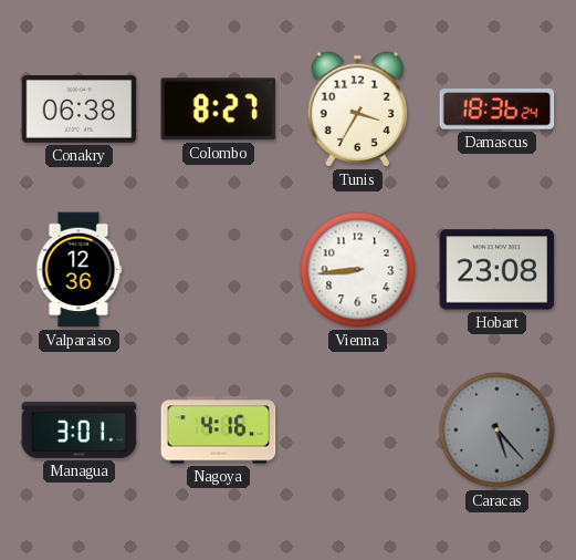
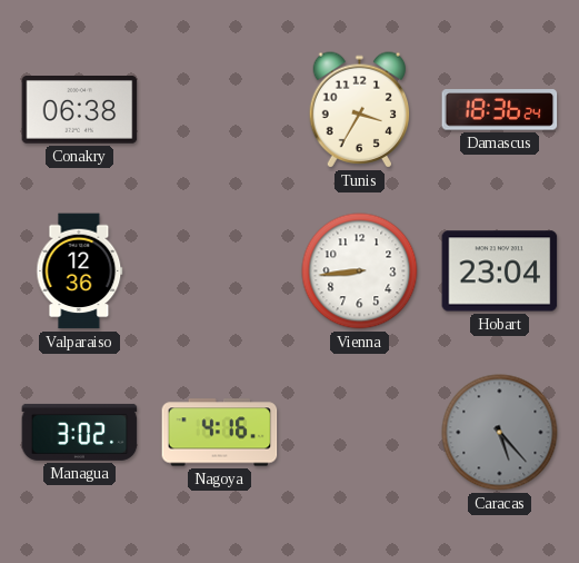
Colombo: 8:27 -> none
Hobart: 23:08 -> 23:04
Managua: 3:01 -> 3:02
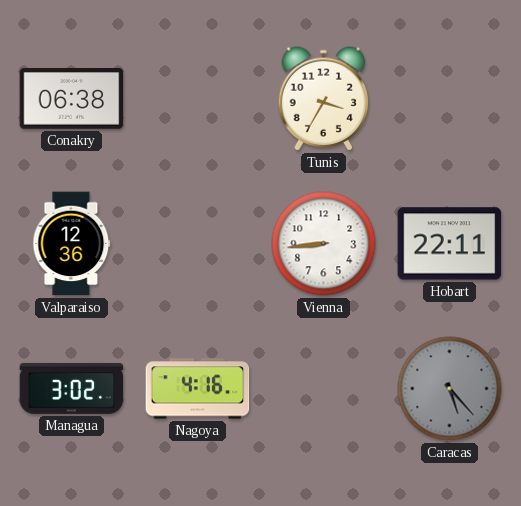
Damascus: 18:36 -> none
Hobart: 23:04 -> 22:11
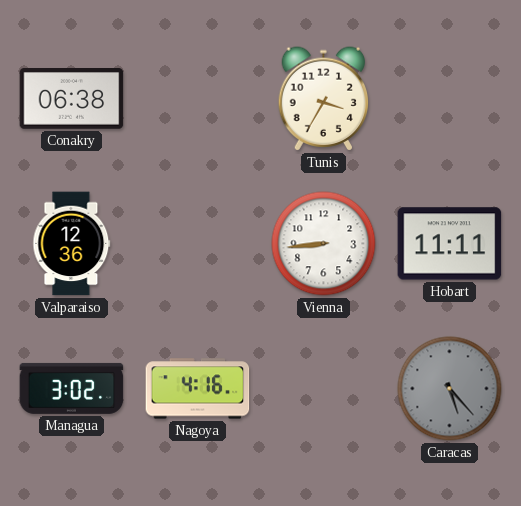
Hobart: 22:11 -> 11:11
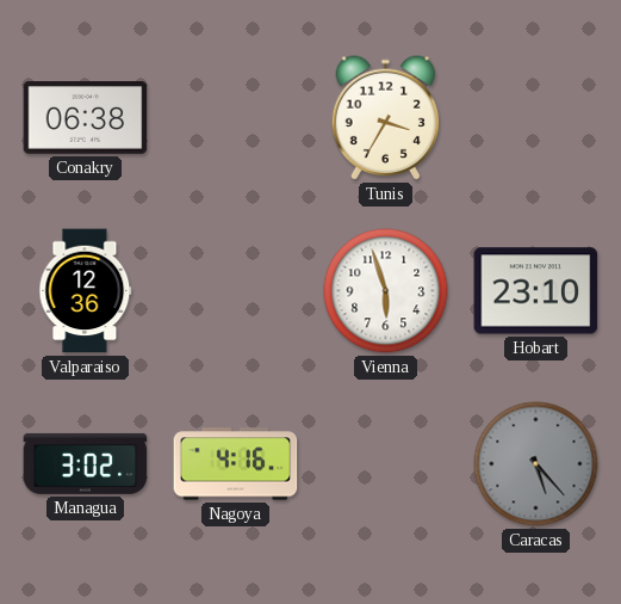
Vienna: 8:44 -> 5:57
Hobart: 11:11 -> 23:10
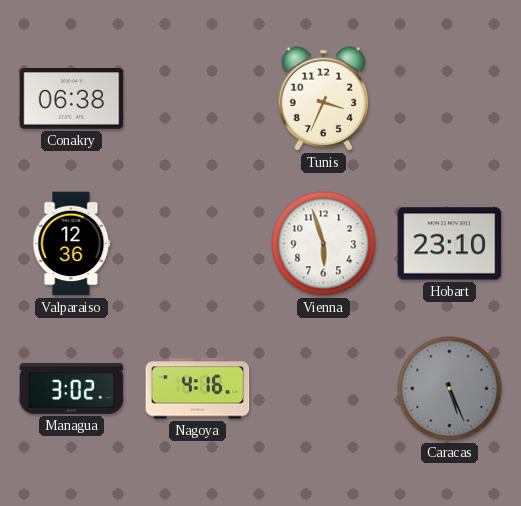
Tunis: 3:35 -> 3:34
Caracas: 5:23 -> 5:26
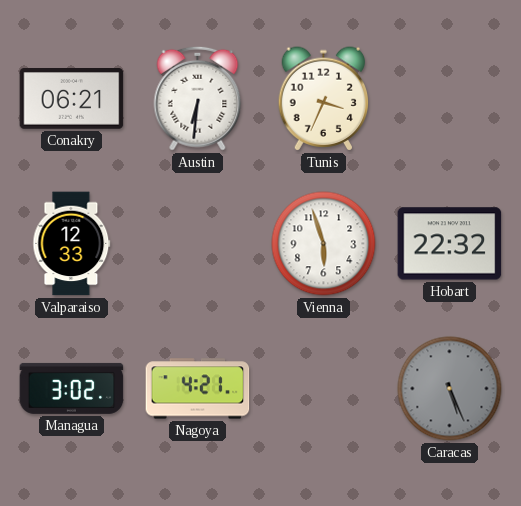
Conakry: 06:38 -> 06:21
Austin: none -> 6:31
Valparaiso: 12:36 -> 12:33
Hobart: 23:10 -> 22:32
Nagoya: 4:16 -> 4:21
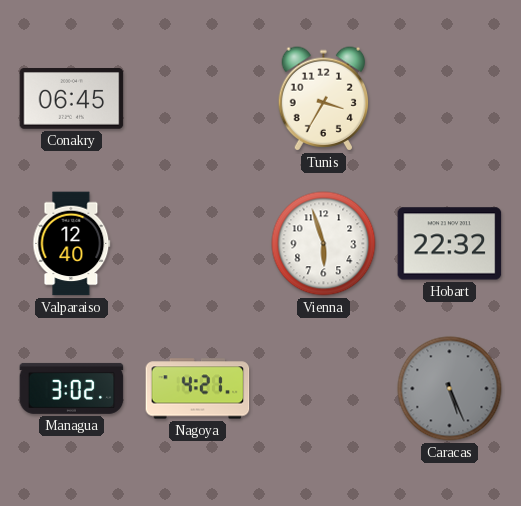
Conakry: 06:21 -> 06:45
Austin: 6:31 -> none
Tunis: 3:34 -> 3:35
Valparaiso: 12:33 -> 12:40
